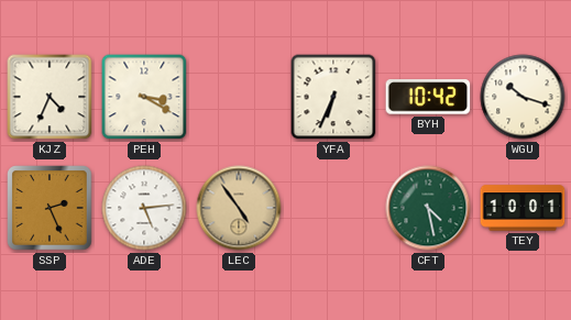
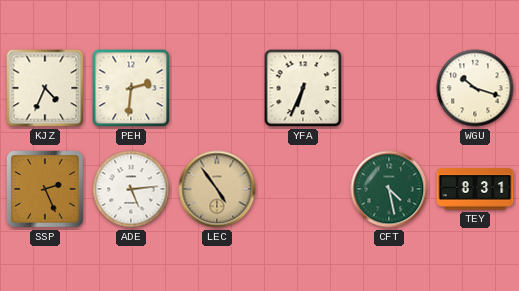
PEH: 3:20 -> 2:31
BYH: 10:42 -> none
TEY: 10:01 -> 8:31
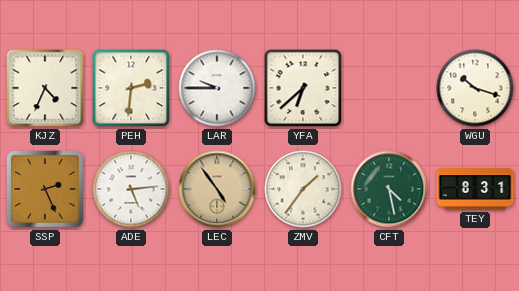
LAR: none -> 9:45
YFA: 6:34 -> 6:38
ZMV: none -> 1:36
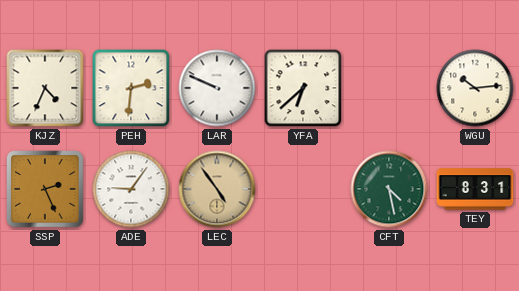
LAR: 9:45 -> 9:49
WGU: 10:18 -> 10:14
ADE: 5:14 -> 9:06
ZMV: 1:36 -> none
